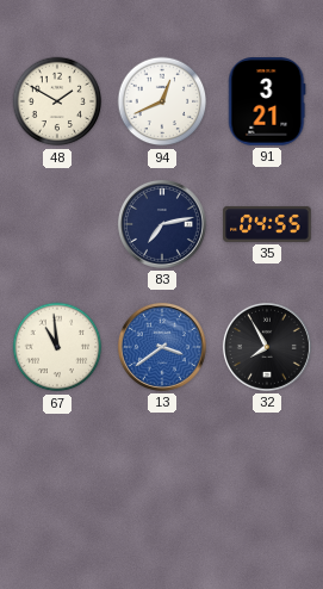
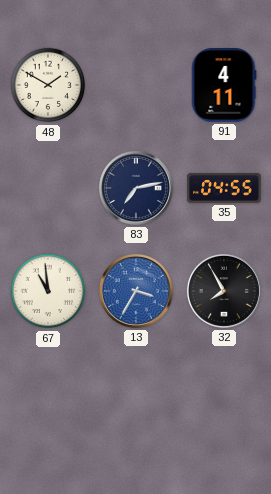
94: 12:41 -> none
91: 3:21 -> 4:11
13: 3:39 -> 3:35
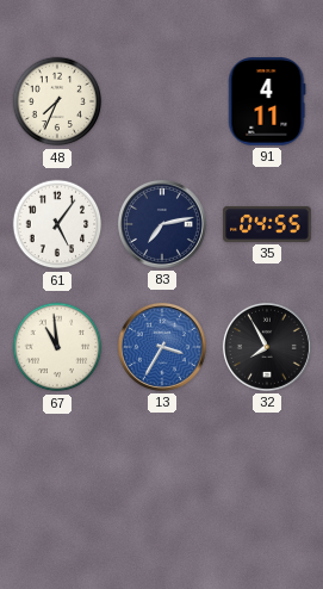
48: 1:50 -> 7:34
61: none -> 5:06
